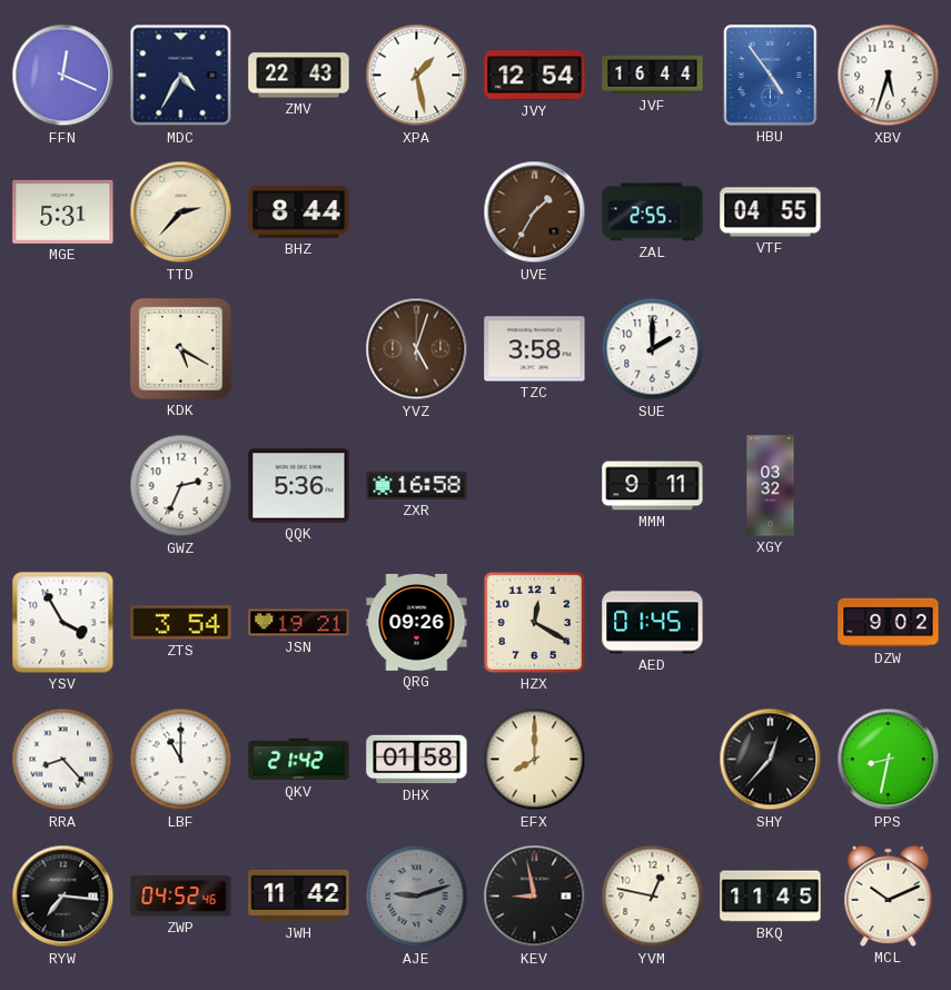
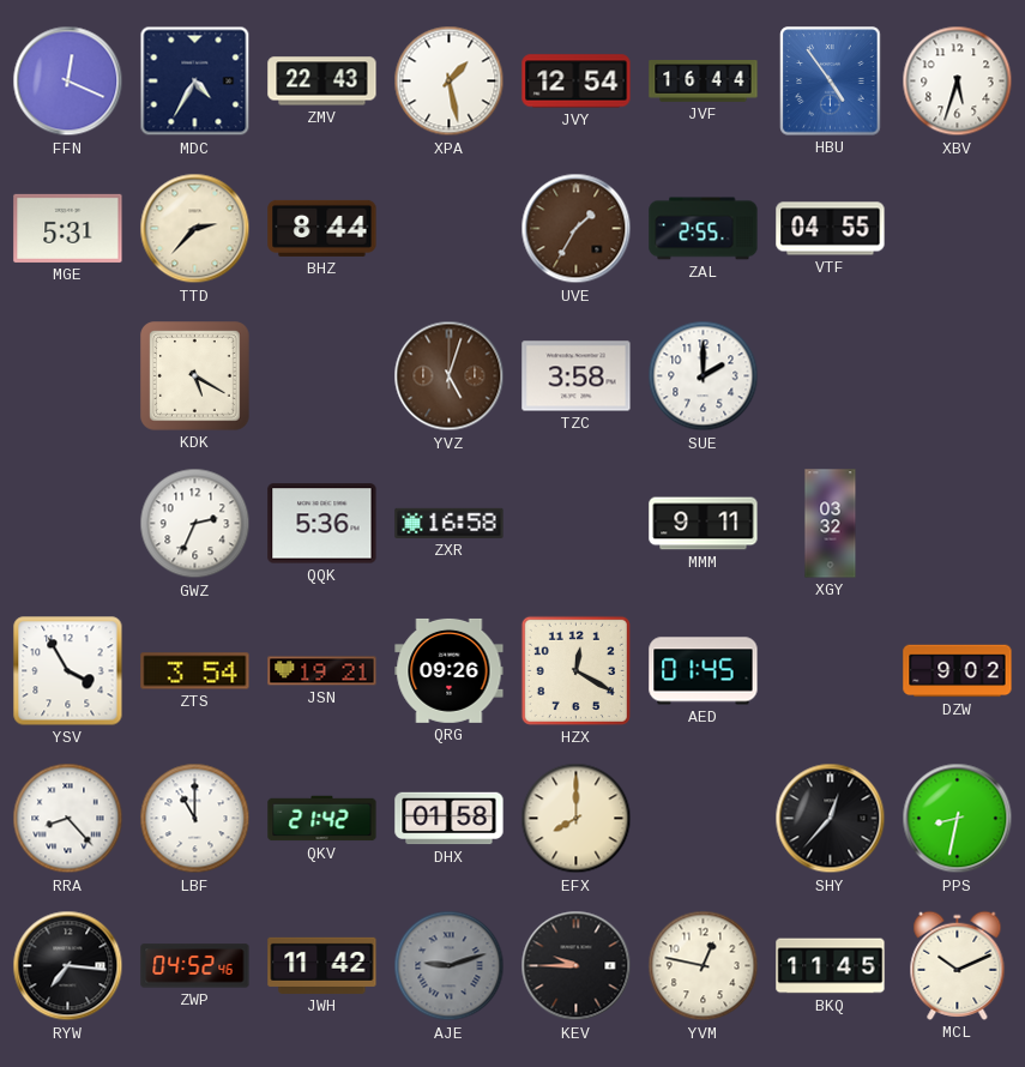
KEV: 8:58 -> 9:45
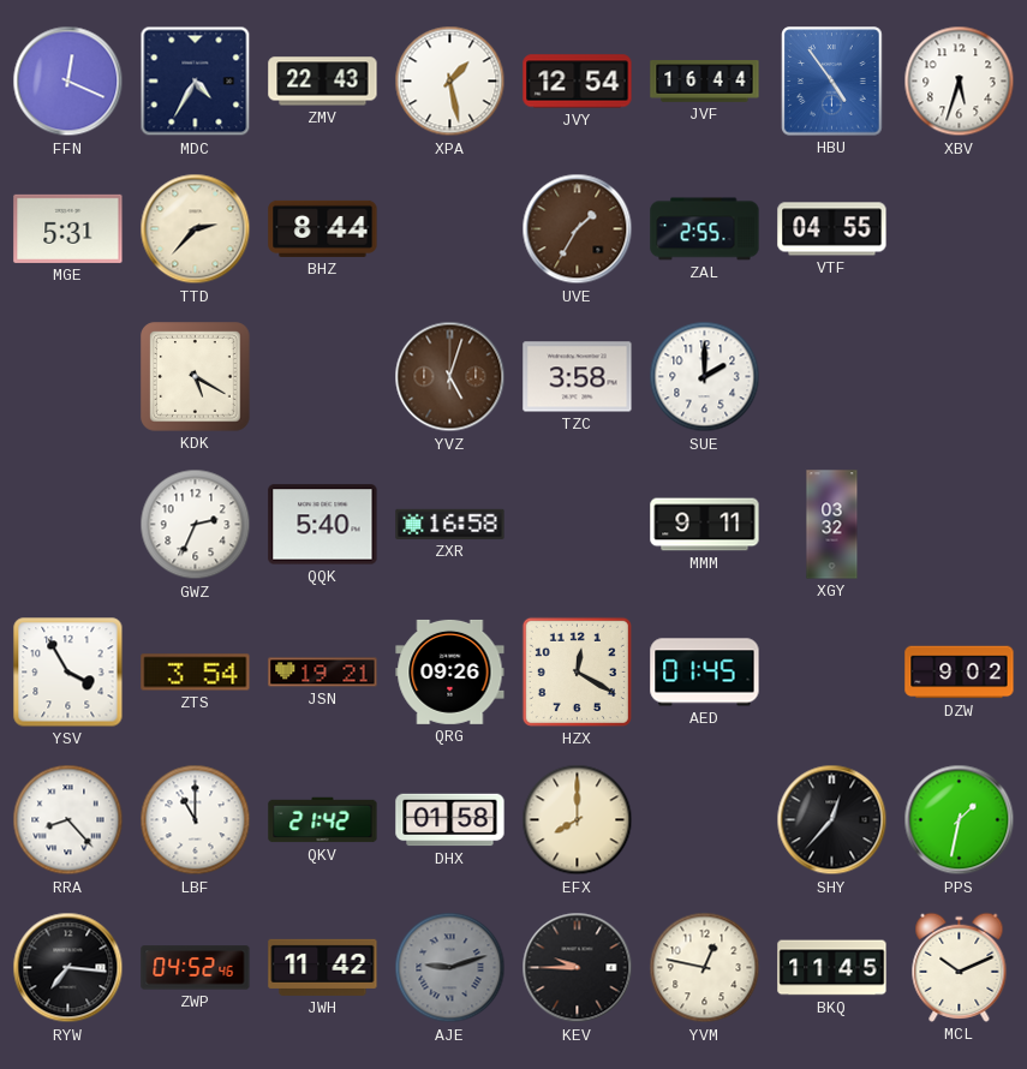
QQK: 5:36 -> 5:40
PPS: 8:32 -> 1:32
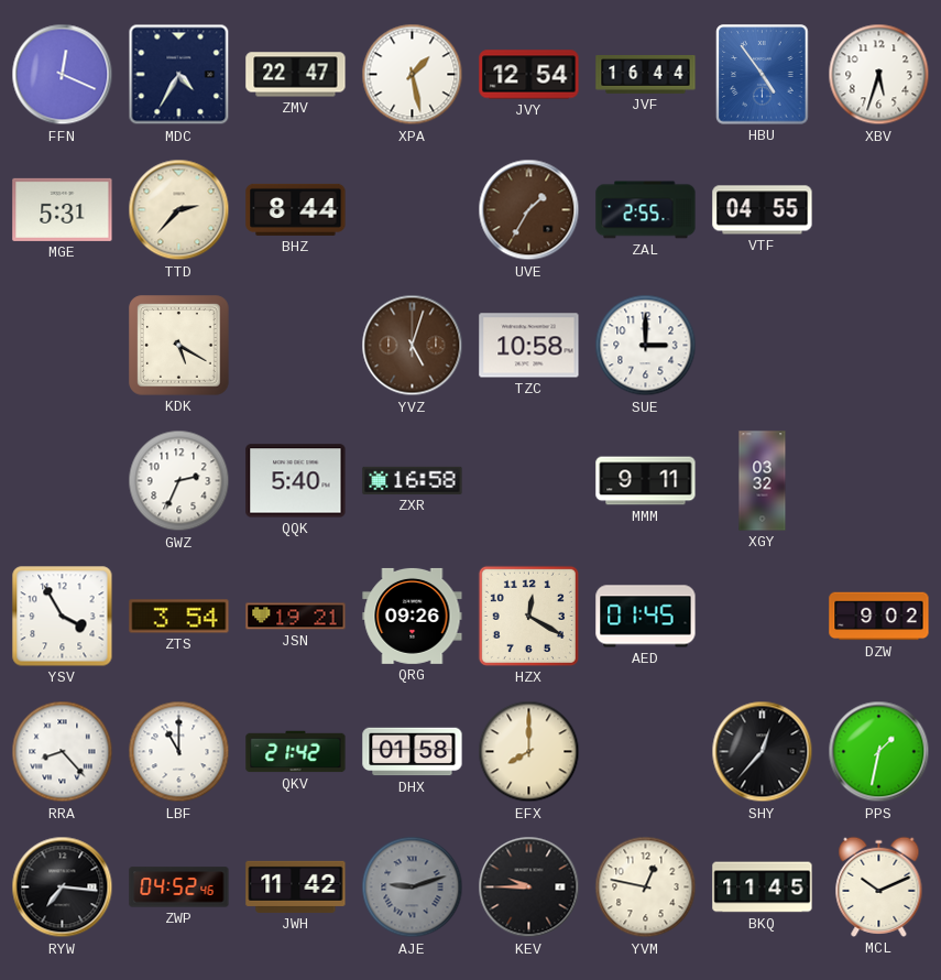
ZMV: 22:43 -> 22:47
TZC: 3:58 -> 10:58
SUE: 2:00 -> 3:00
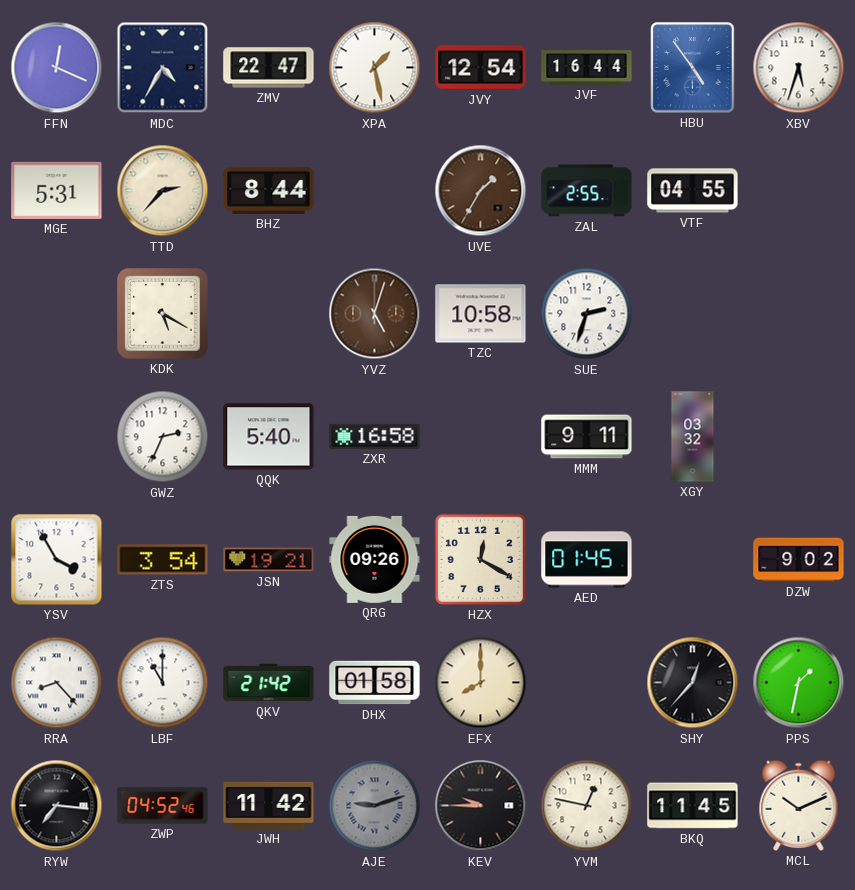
SUE: 3:00 -> 2:33
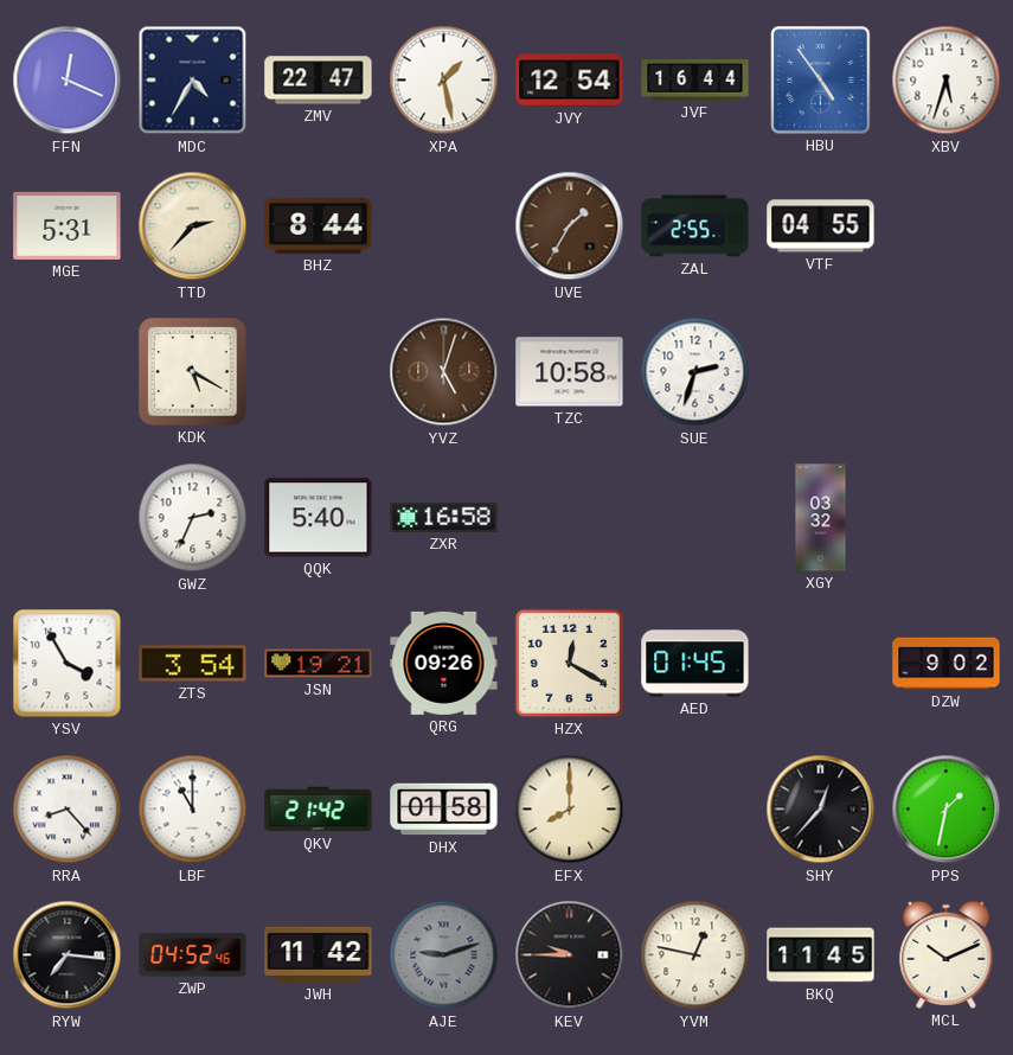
MMM: 9:11 -> none
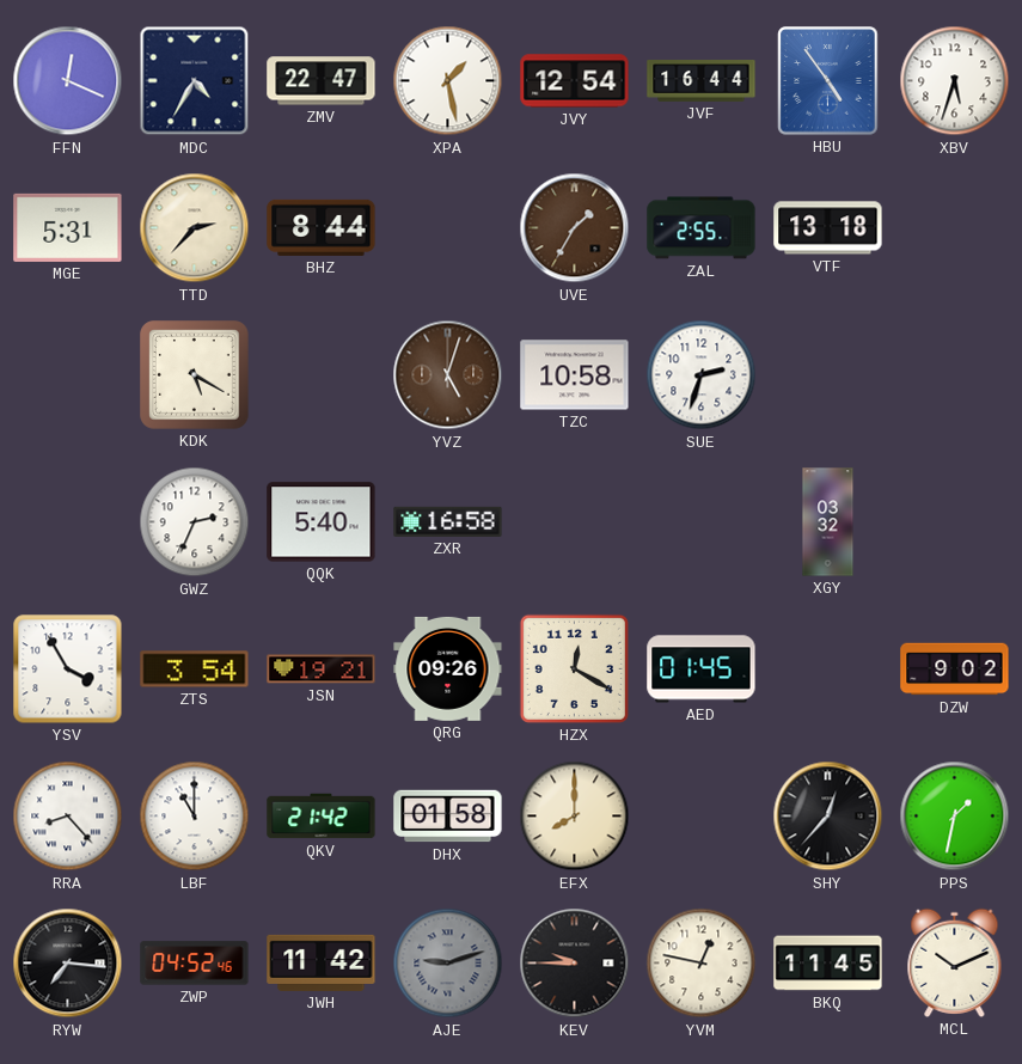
VTF: 04:55 -> 13:18
